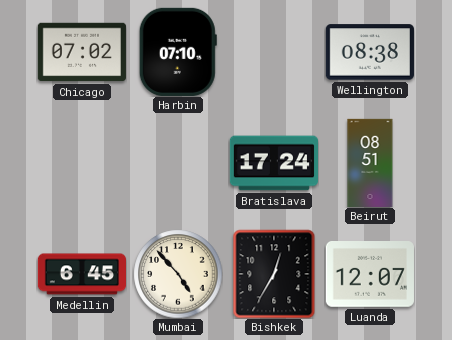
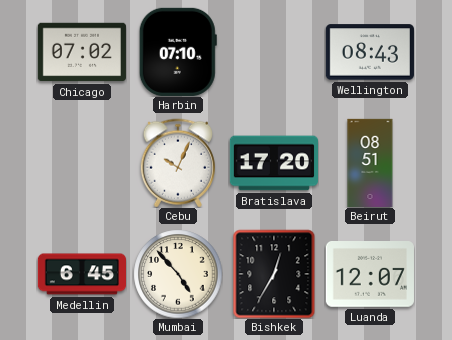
Wellington: 08:38 -> 08:43
Cebu: none -> 10:04
Bratislava: 17:24 -> 17:20
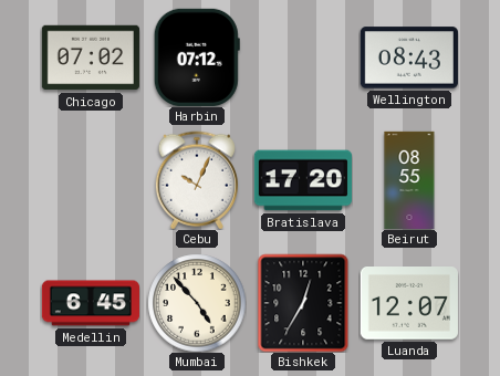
Harbin: 07:10 -> 07:12
Beirut: 08:51 -> 08:55
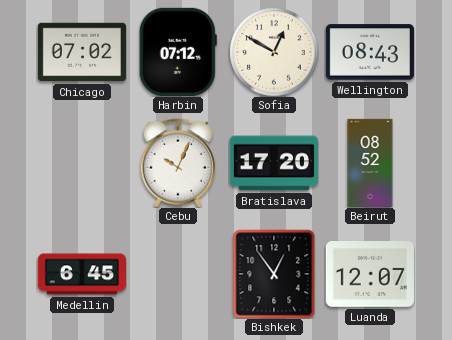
Sofia: none -> 12:50
Beirut: 08:55 -> 08:52
Mumbai: 4:53 -> none
Bishkek: 12:35 -> 12:54
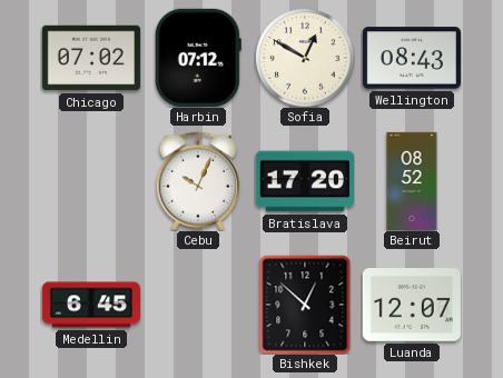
Bishkek: 12:54 -> 12:52
